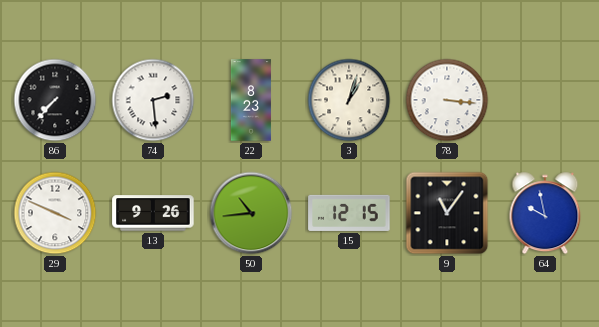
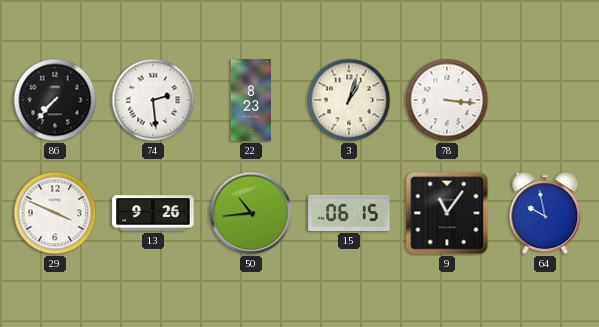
15: 12:15 -> 06:15
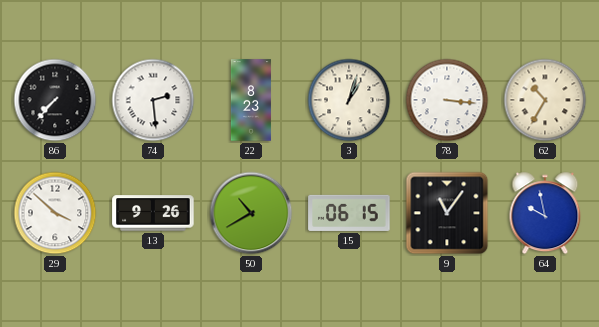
62: none -> 10:35
29: 3:49 -> 3:52
50: 10:44 -> 10:40
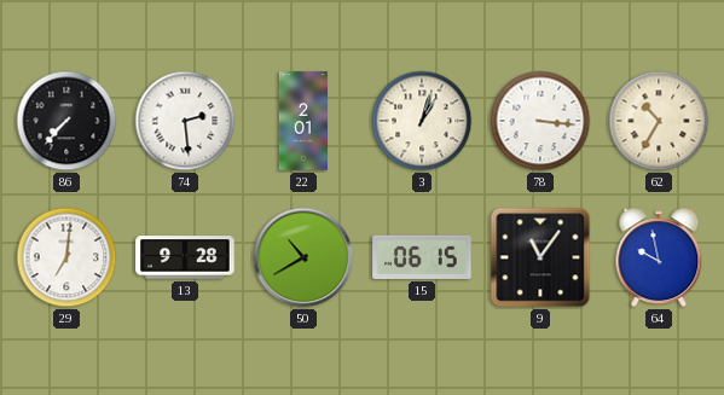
22: 8:23 -> 2:01
29: 3:52 -> 7:01
13: 9:26 -> 9:28
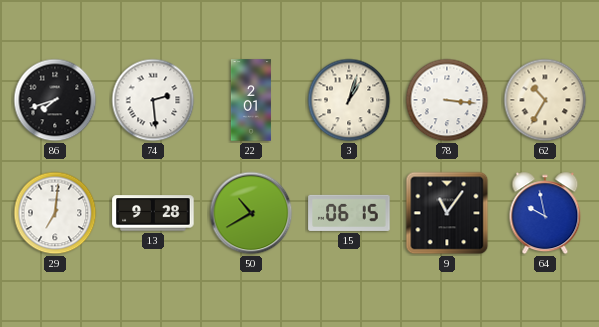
86: 7:37 -> 7:42
